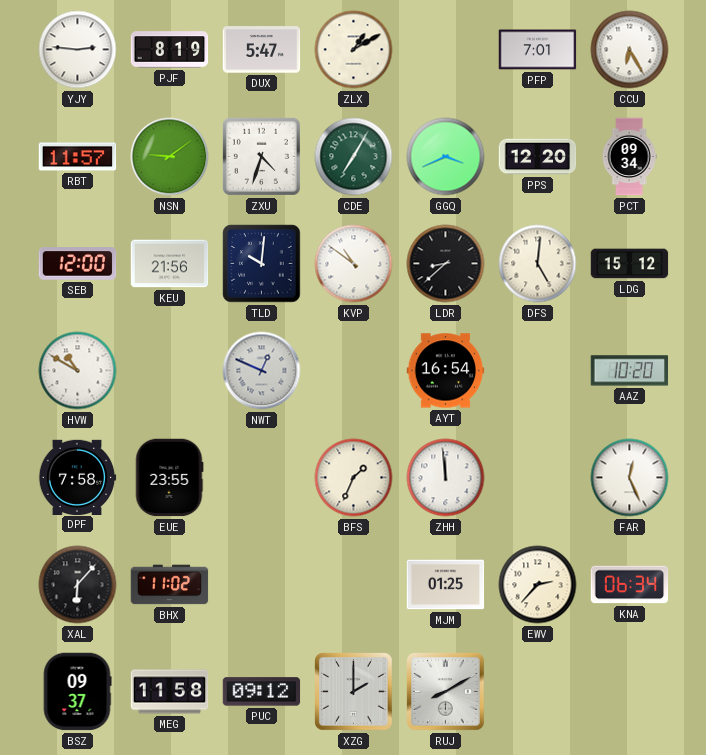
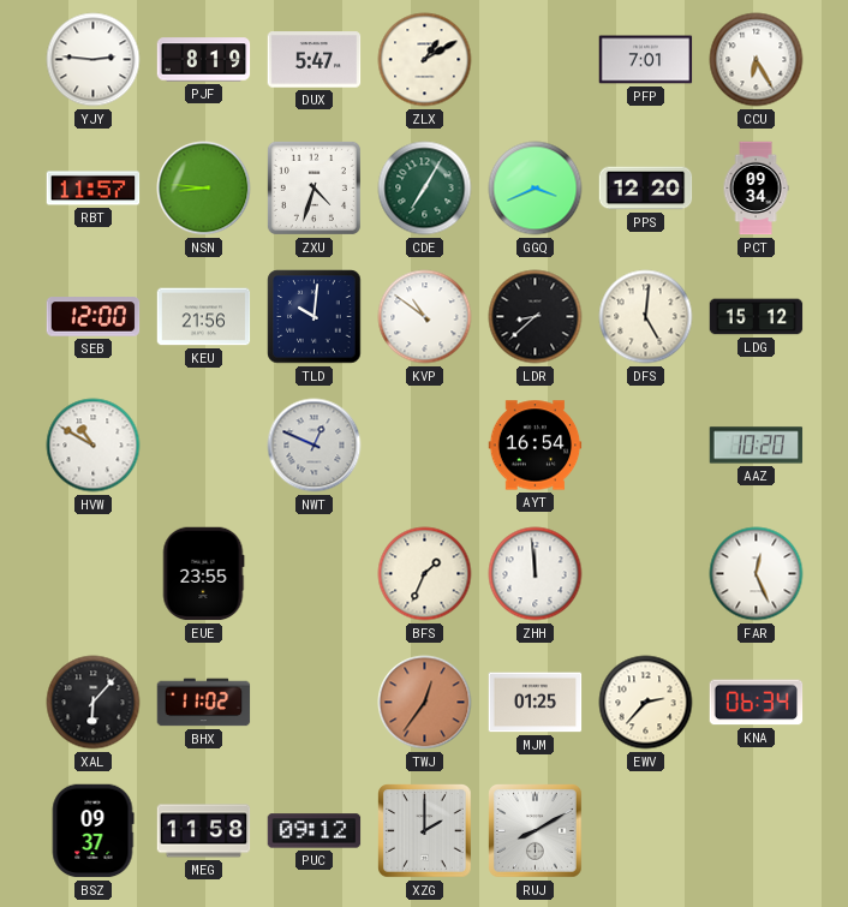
NSN: 9:09 -> 8:46
DPF: 7:58 -> none
TWJ: none -> 12:36
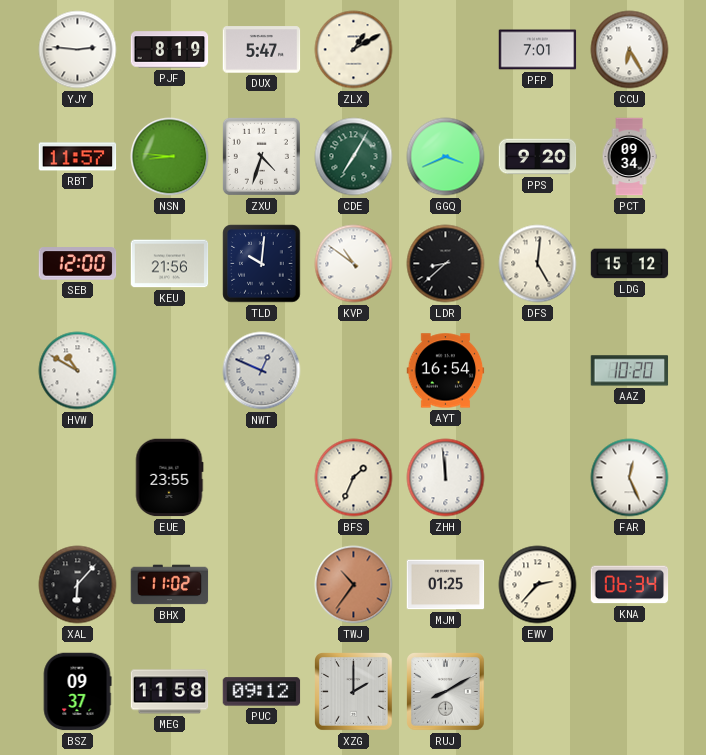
PPS: 12:20 -> 9:20
TWJ: 12:36 -> 10:36
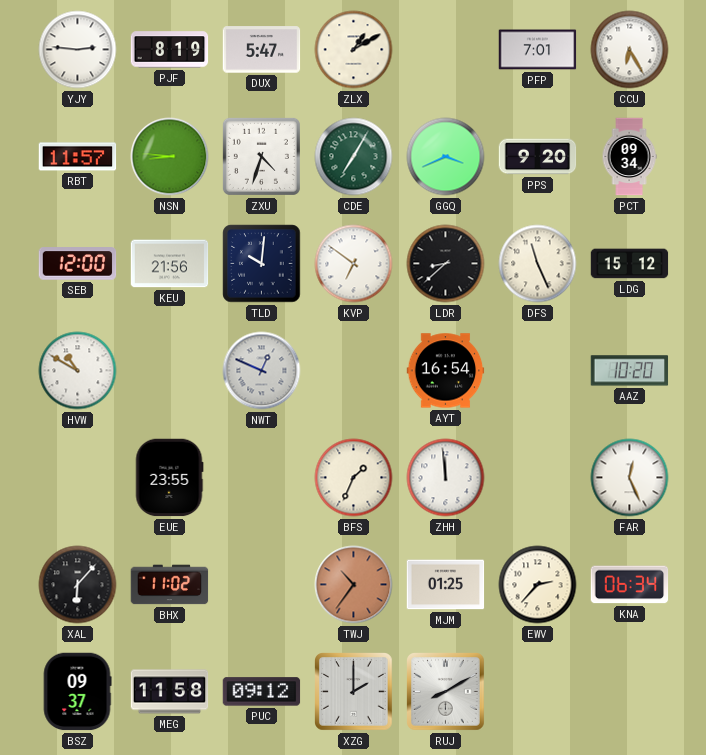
KVP: 10:51 -> 6:51
DFS: 5:01 -> 11:26
